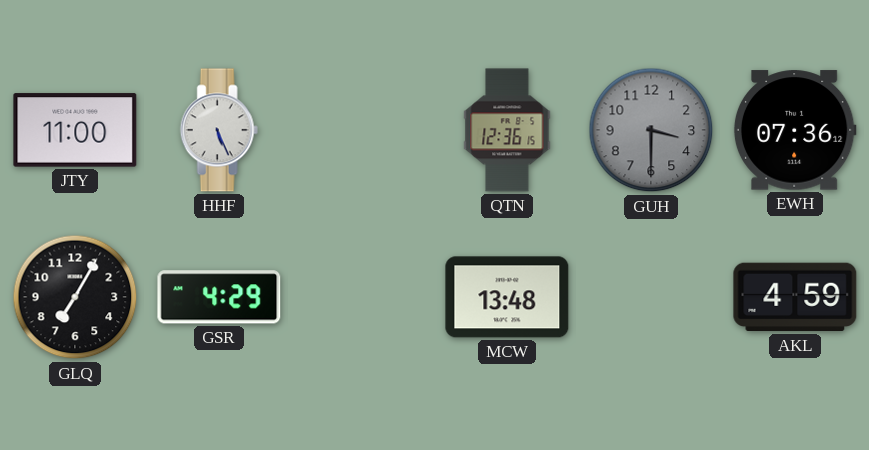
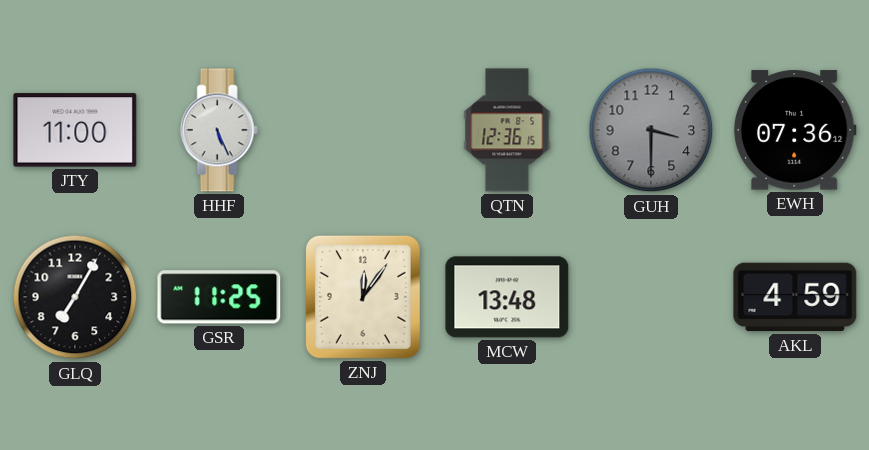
GSR: 4:29 -> 11:25
ZNJ: none -> 12:06
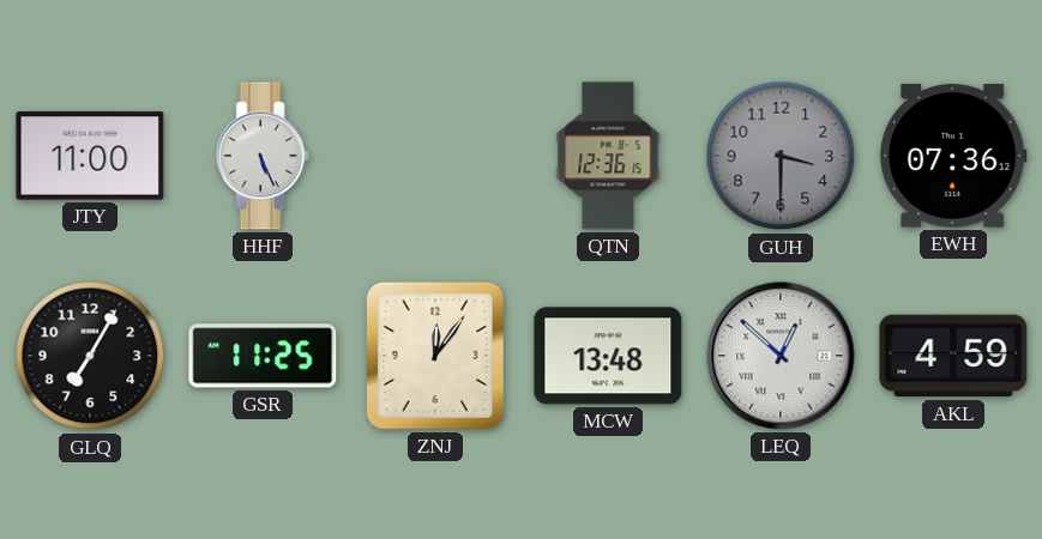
LEQ: none -> 12:52
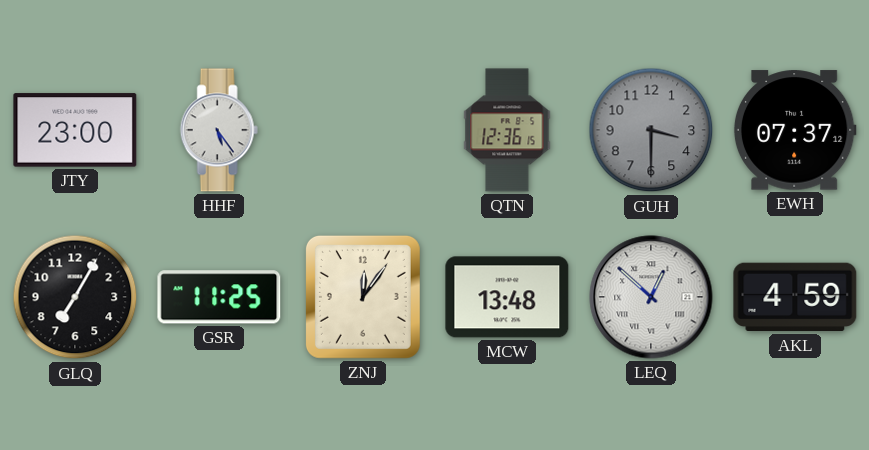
JTY: 11:00 -> 23:00
HHF: 5:26 -> 5:24
EWH: 07:36 -> 07:37
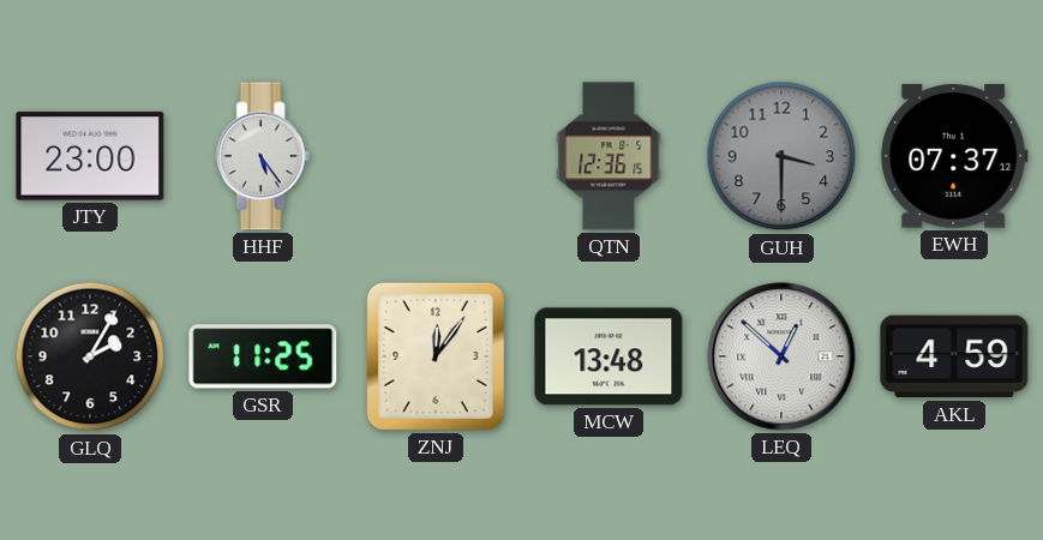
GLQ: 7:05 -> 2:05
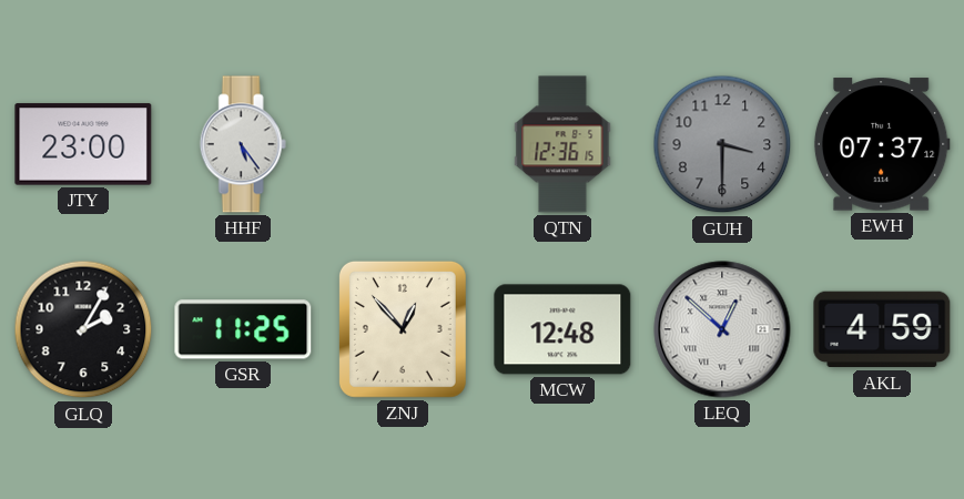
ZNJ: 12:06 -> 12:53
MCW: 13:48 -> 12:48
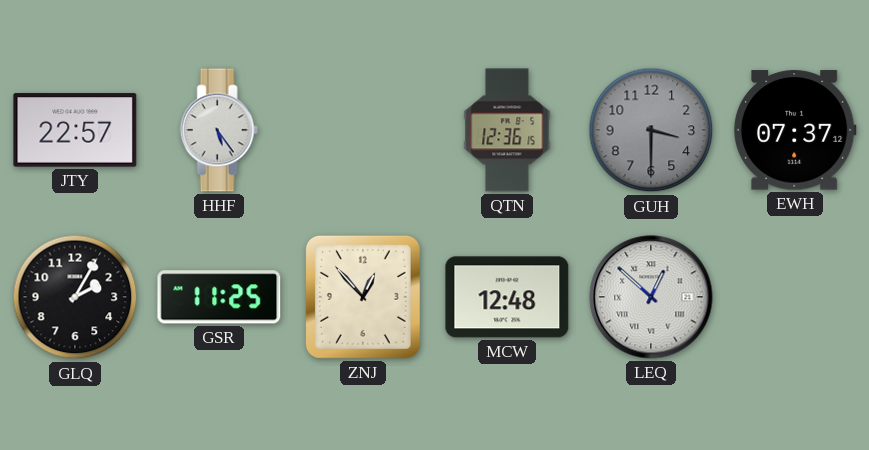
JTY: 23:00 -> 22:57
AKL: 4:59 -> none
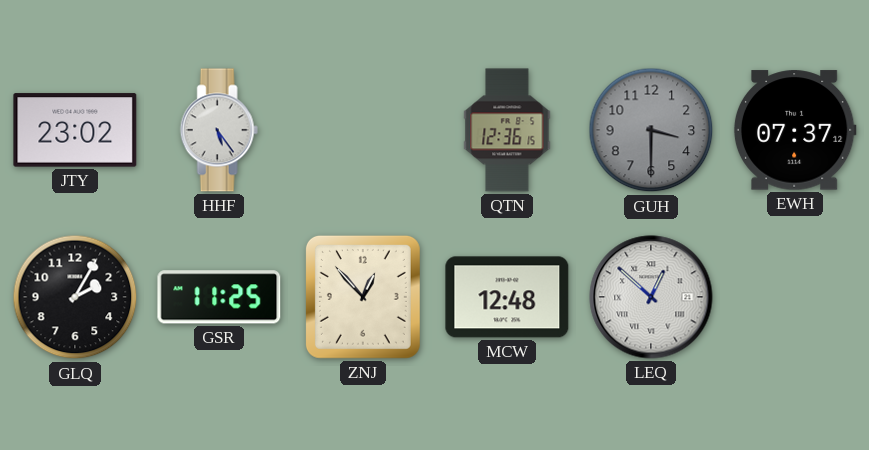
JTY: 22:57 -> 23:02
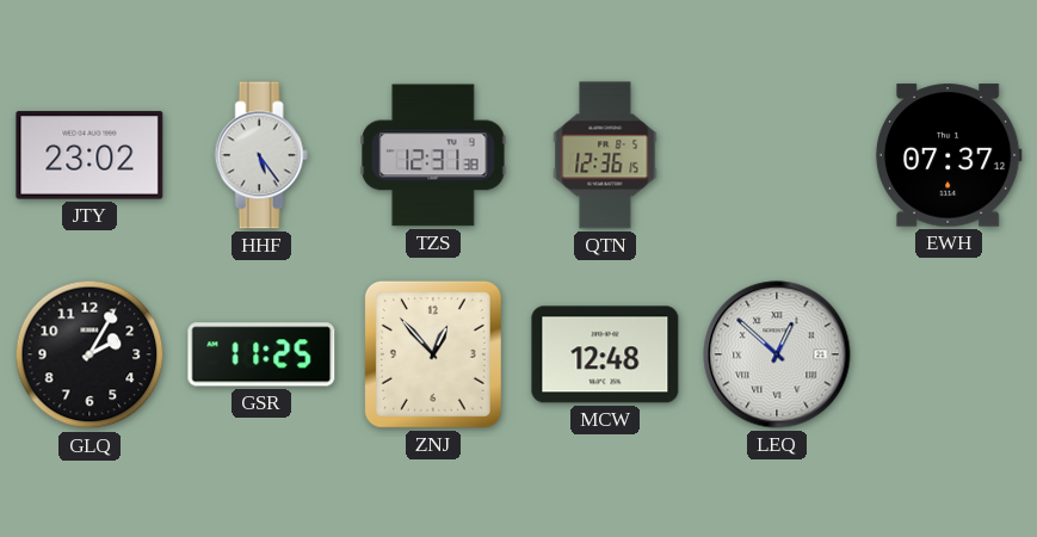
TZS: none -> 12:31
GUH: 3:30 -> none
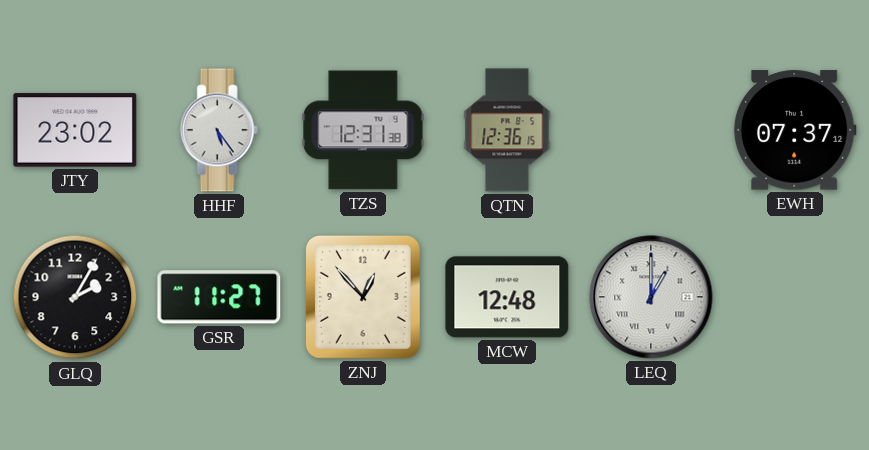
GSR: 11:25 -> 11:27
LEQ: 12:52 -> 1:00
